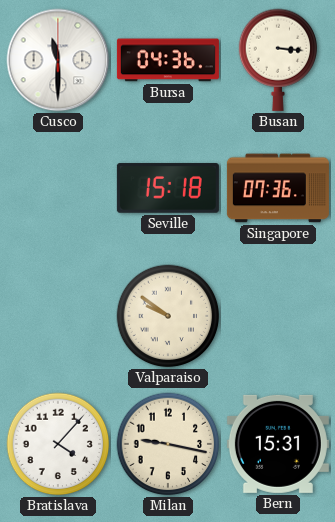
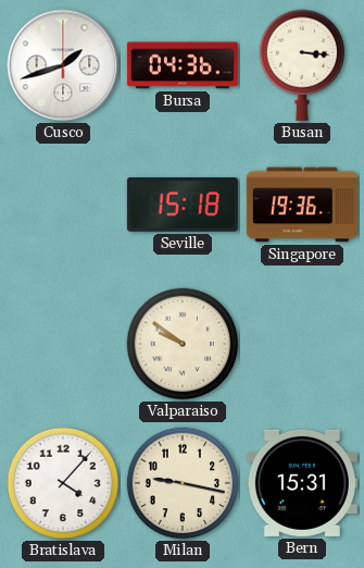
Cusco: 11:30 -> 1:42
Singapore: 07:36 -> 19:36
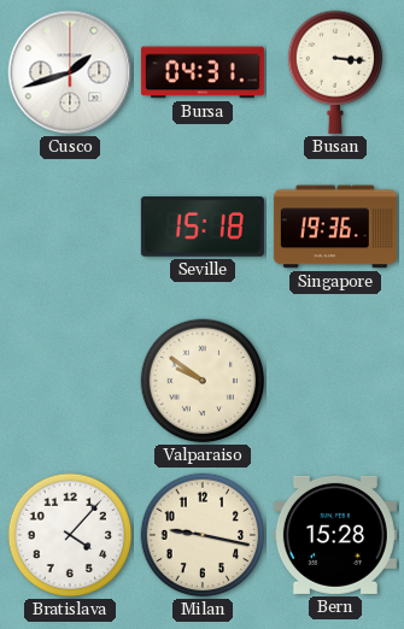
Bursa: 04:36 -> 04:31
Bern: 15:31 -> 15:28
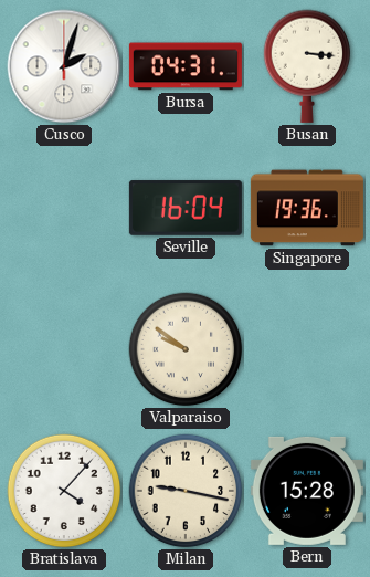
Cusco: 1:42 -> 2:03
Seville: 15:18 -> 16:04
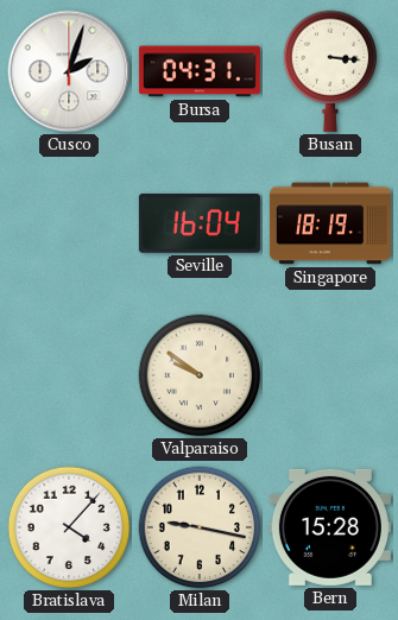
Singapore: 19:36 -> 18:19
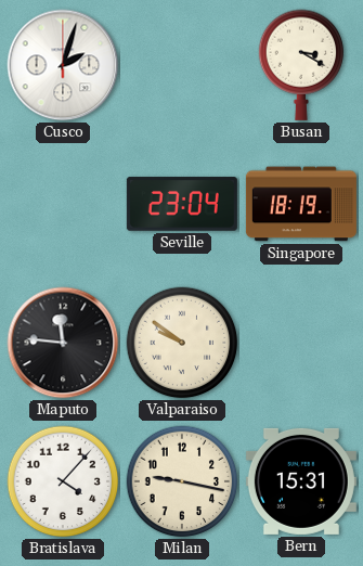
Bursa: 04:31 -> none
Busan: 3:16 -> 3:20
Seville: 16:04 -> 23:04
Maputo: none -> 11:46
Bern: 15:28 -> 15:31
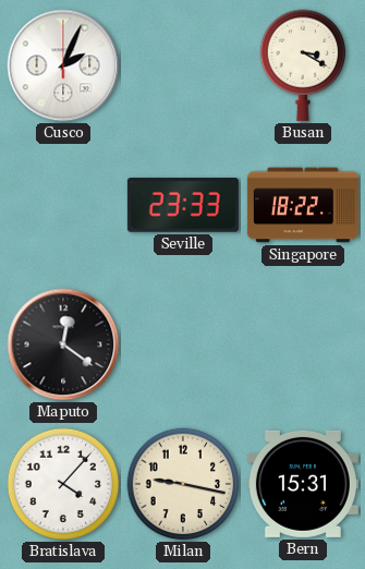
Cusco: 2:03 -> 2:04
Seville: 23:04 -> 23:33
Singapore: 18:19 -> 18:22
Maputo: 11:46 -> 12:21
Valparaiso: 9:51 -> none
